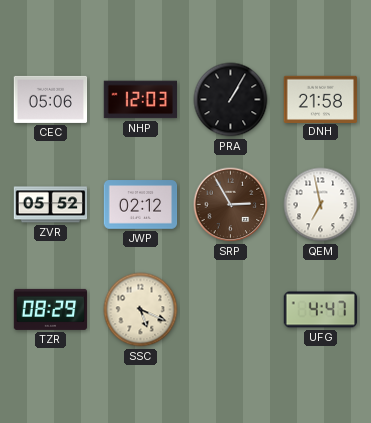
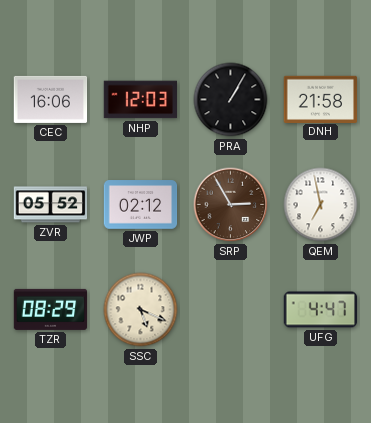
CEC: 05:06 -> 16:06
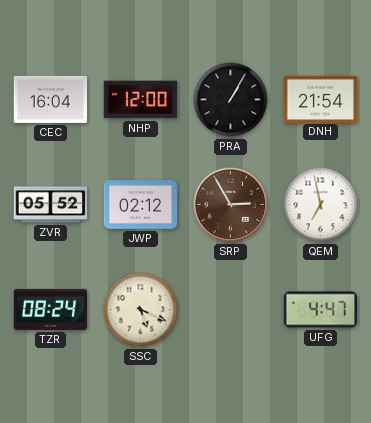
CEC: 16:06 -> 16:04
NHP: 12:03 -> 12:00
DNH: 21:58 -> 21:54
TZR: 08:29 -> 08:24
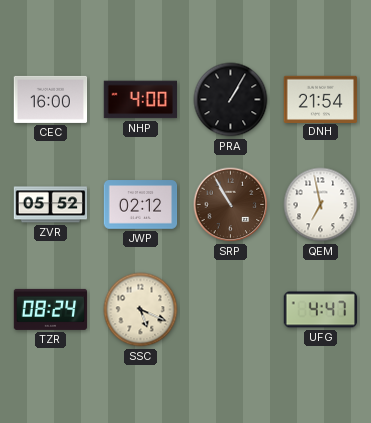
CEC: 16:04 -> 16:00
NHP: 12:00 -> 4:00
SRP: 2:55 -> 10:55
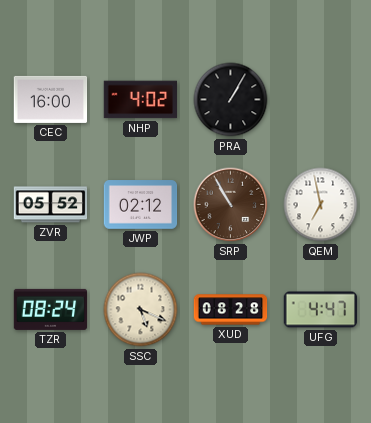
NHP: 4:00 -> 4:02
DNH: 21:54 -> none
XUD: none -> 08:28
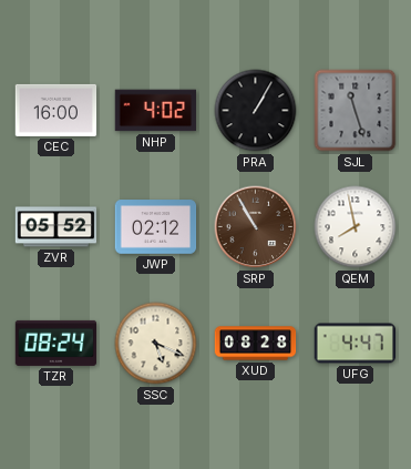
SJL: none -> 11:27
QEM: 6:58 -> 7:58
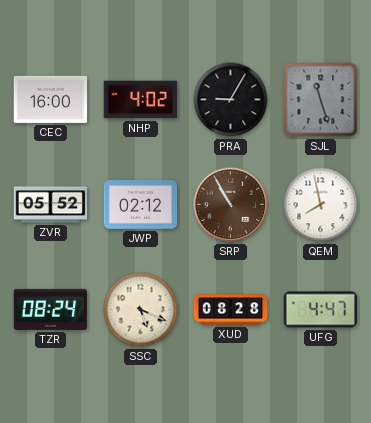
PRA: 1:05 -> 9:05
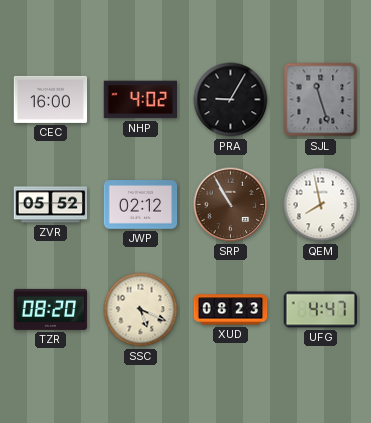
TZR: 08:24 -> 08:20
XUD: 08:28 -> 08:23
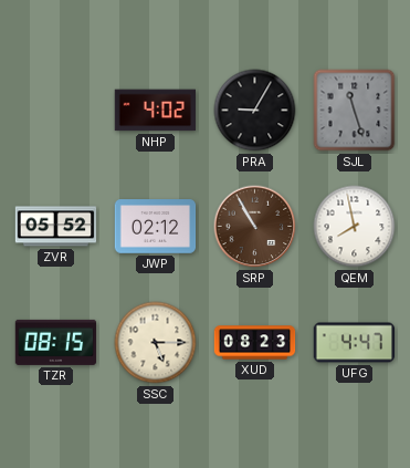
CEC: 16:00 -> none
TZR: 08:20 -> 08:15
SSC: 5:19 -> 5:15
